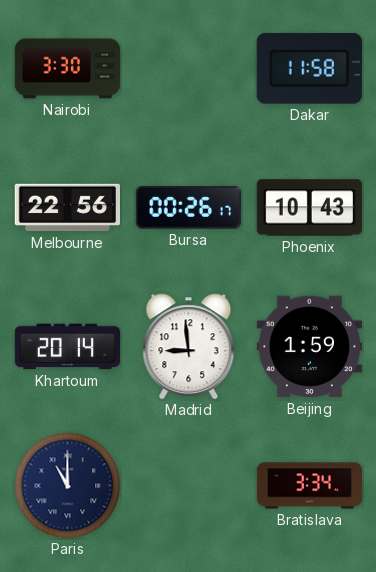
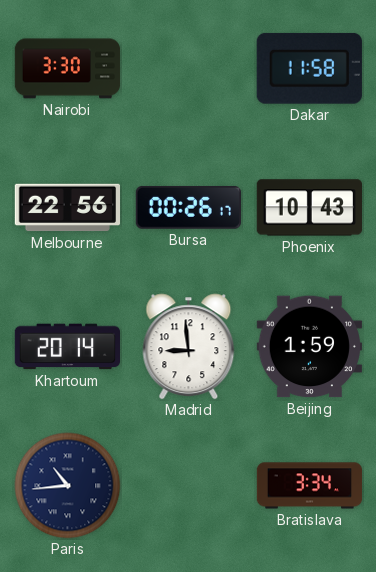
Paris: 11:00 -> 10:44
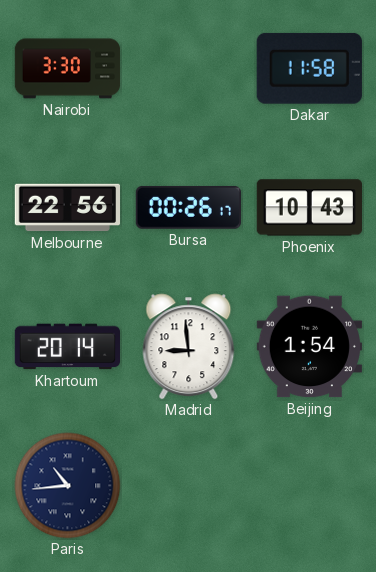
Beijing: 1:59 -> 1:54
Bratislava: 3:34 -> none
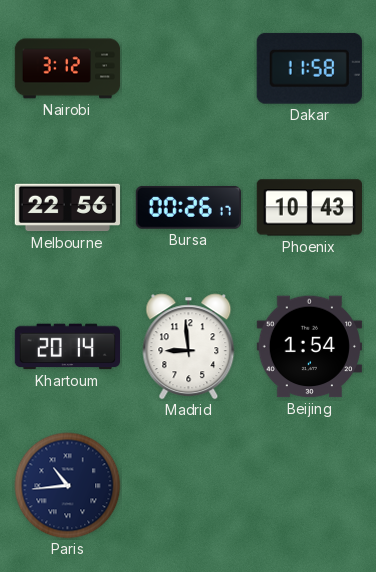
Nairobi: 3:30 -> 3:12
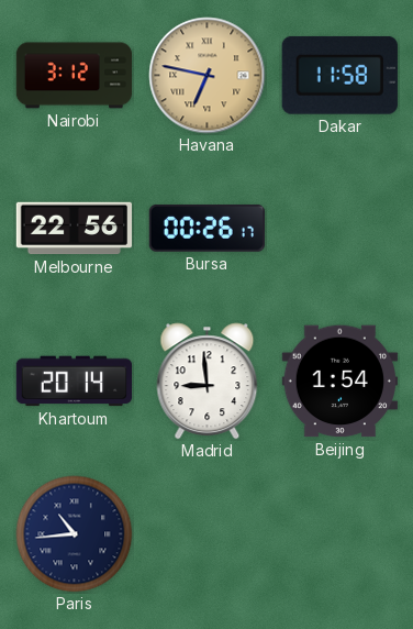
Havana: none -> 6:47
Phoenix: 10:43 -> none
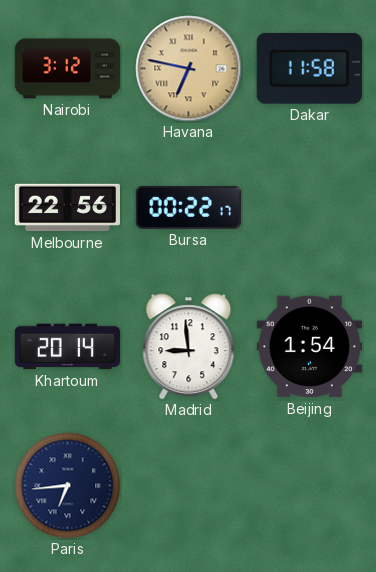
Bursa: 00:26 -> 00:22
Paris: 10:44 -> 6:44
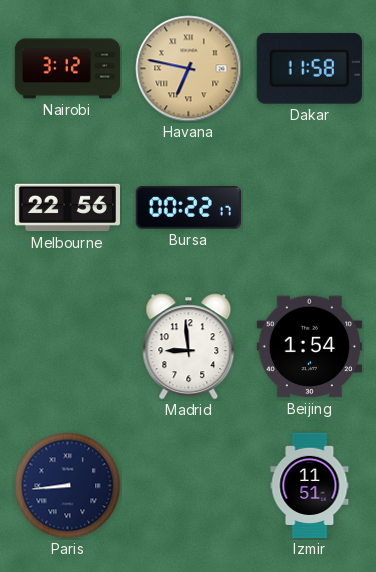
Khartoum: 20:14 -> none
Paris: 6:44 -> 8:44
Izmir: none -> 11:51
